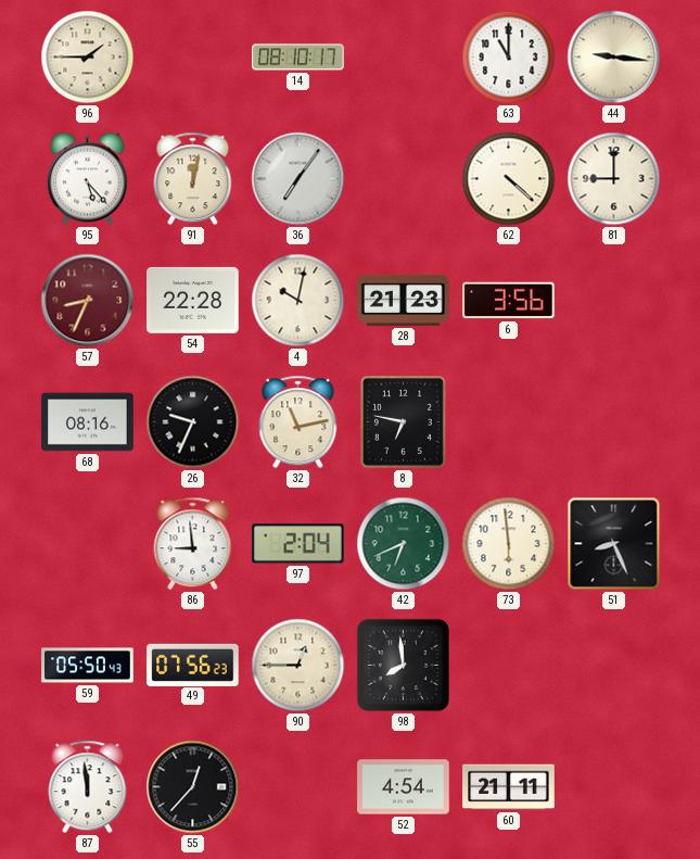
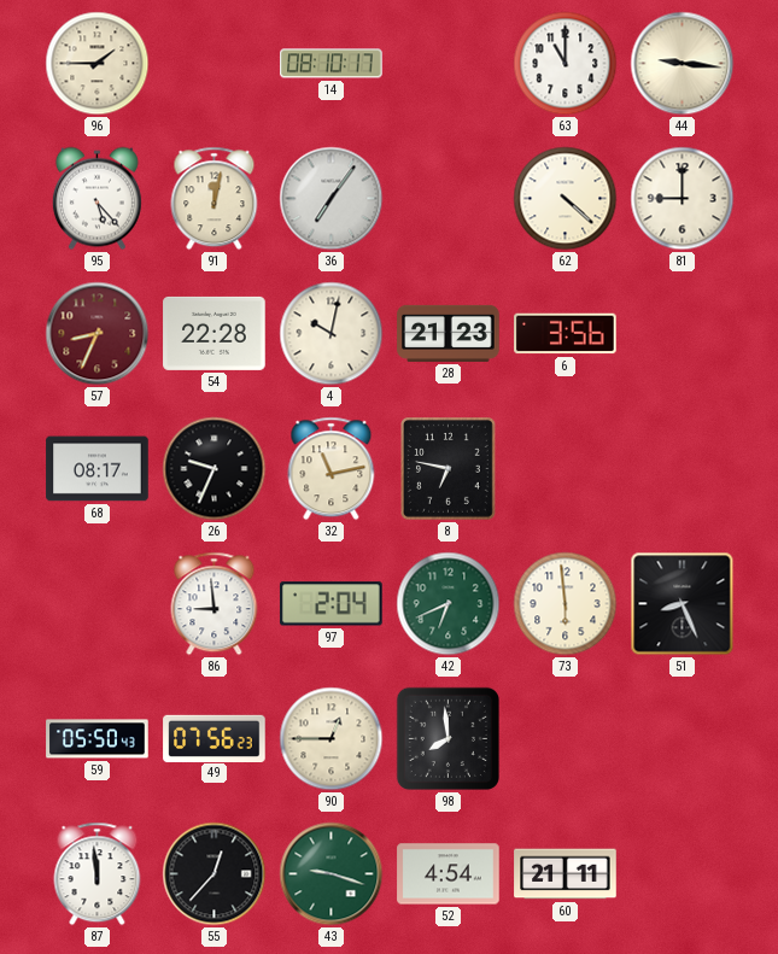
68: 08:16 -> 08:17
43: none -> 9:18
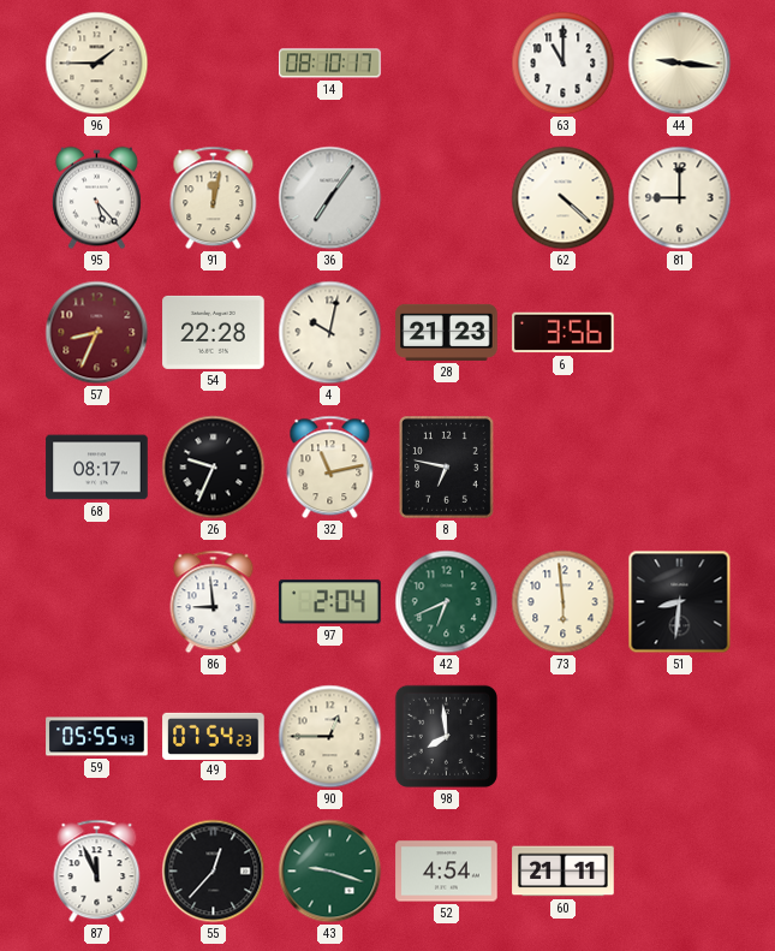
51: 8:26 -> 8:31
59: 05:50 -> 05:55
49: 07:56 -> 07:54
87: 11:59 -> 11:56
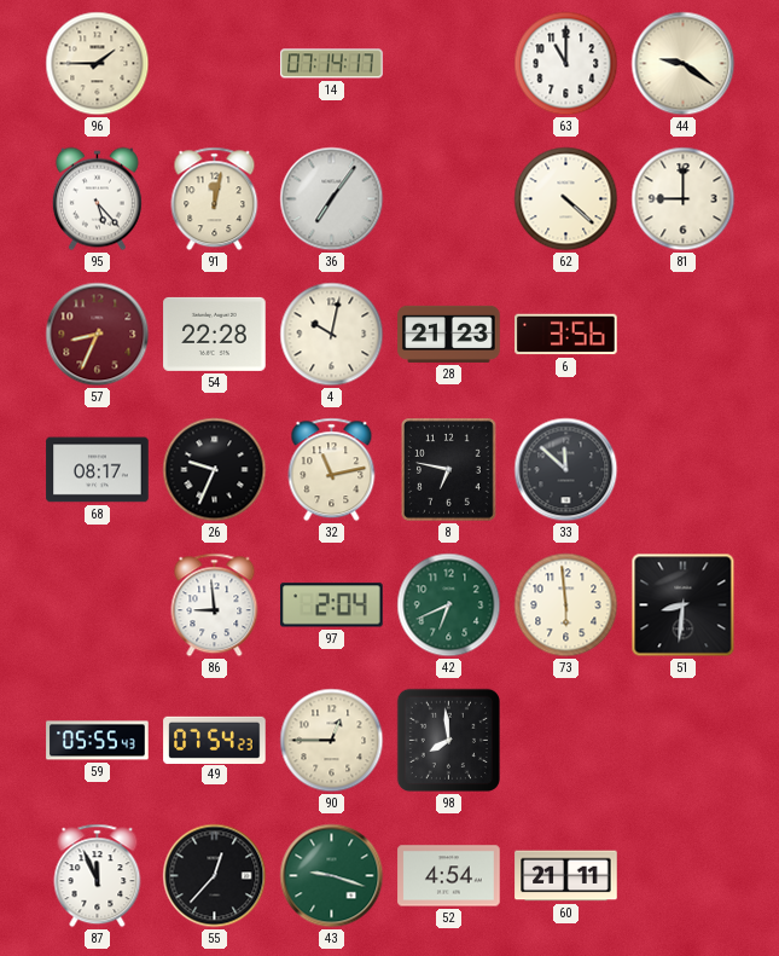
14: 08:10 -> 07:14
44: 9:16 -> 9:21
33: none -> 11:52
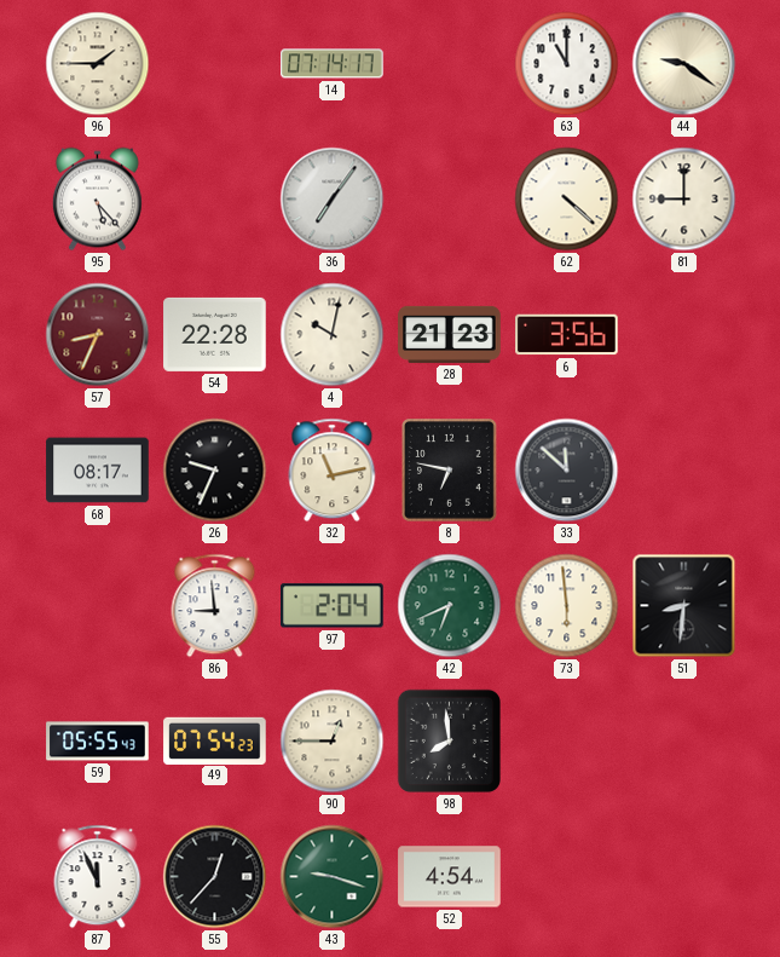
91: 12:02 -> none
60: 21:11 -> none
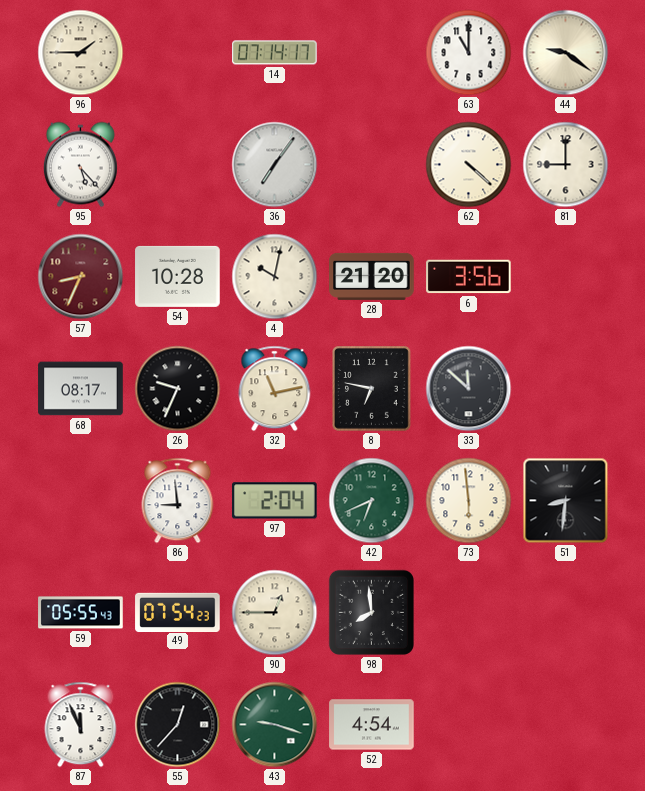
54: 22:28 -> 10:28
28: 21:23 -> 21:20
